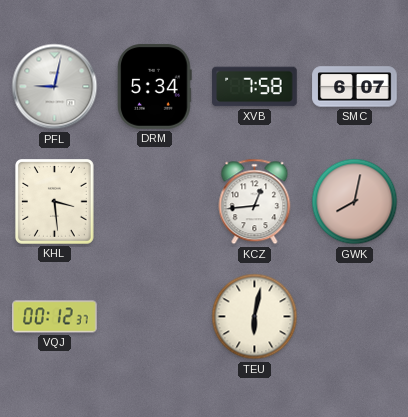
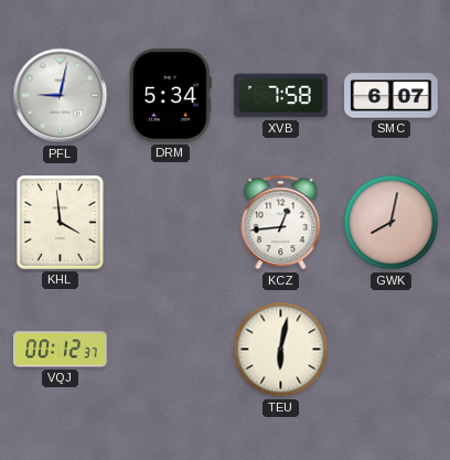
KHL: 3:29 -> 3:59
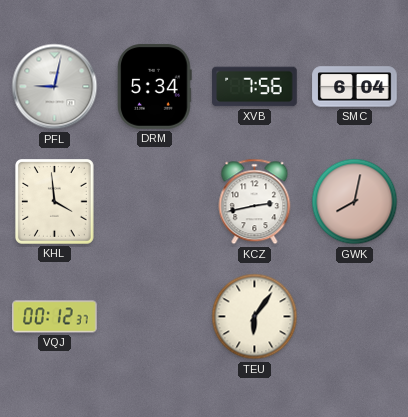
XVB: 7:58 -> 7:56
SMC: 6:07 -> 6:04
KCZ: 12:44 -> 2:43
TEU: 6:02 -> 6:06
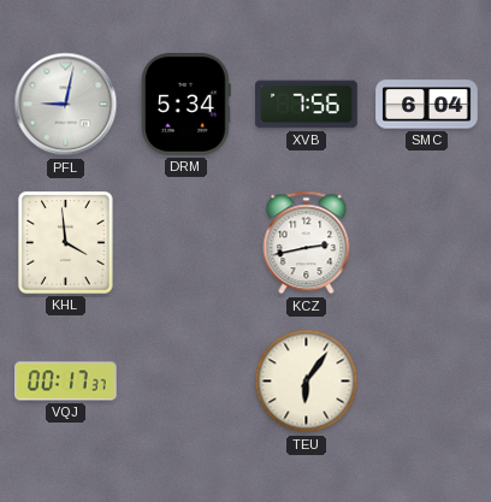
GWK: 8:02 -> none
VQJ: 00:12 -> 00:17
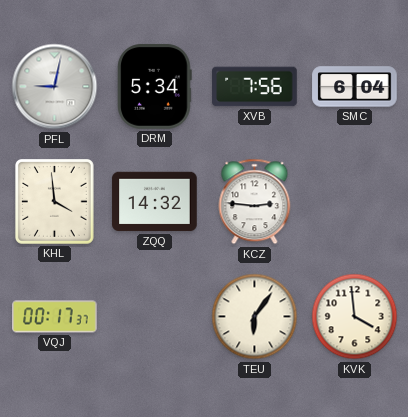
ZQQ: none -> 14:32
KCZ: 2:43 -> 2:46
KVK: none -> 3:59
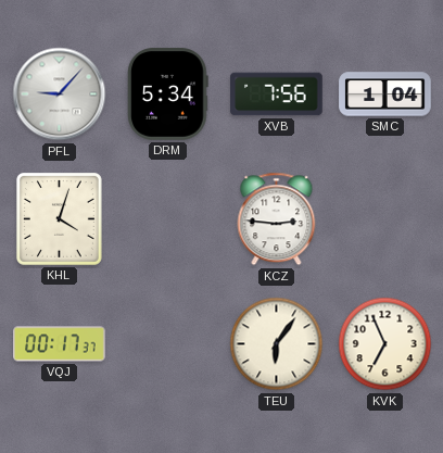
PFL: 9:02 -> 9:07
SMC: 6:04 -> 1:04
KHL: 3:59 -> 4:03
ZQQ: 14:32 -> none
KVK: 3:59 -> 6:56
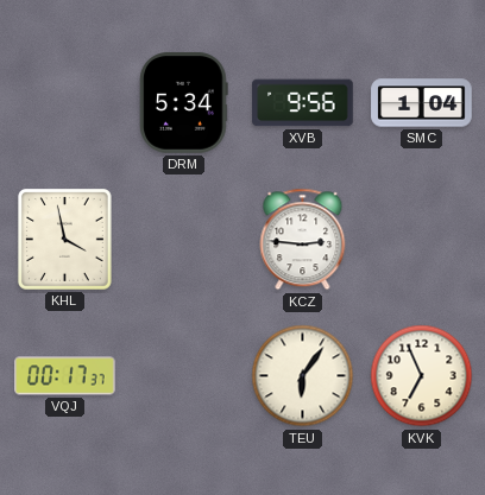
PFL: 9:07 -> none
XVB: 7:56 -> 9:56
KHL: 4:03 -> 3:58
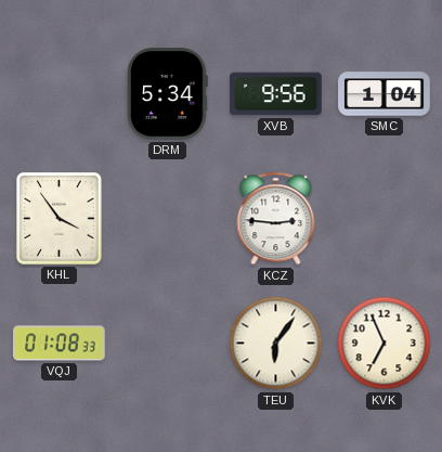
KHL: 3:58 -> 3:54
VQJ: 00:17 -> 01:08
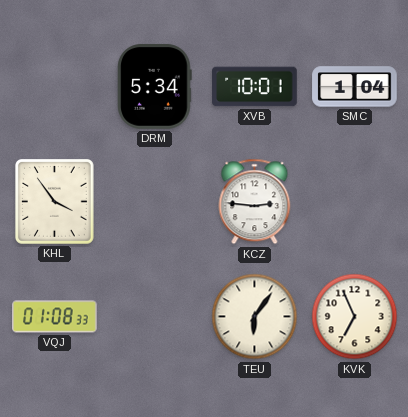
XVB: 9:56 -> 10:01
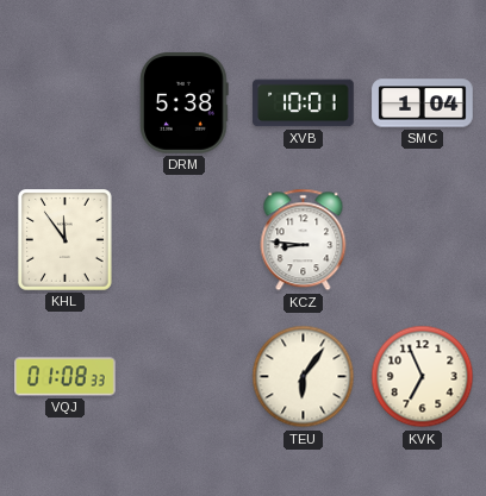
DRM: 5:34 -> 5:38
KHL: 3:54 -> 11:54
KCZ: 2:46 -> 8:46
